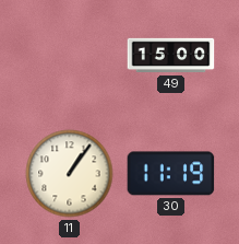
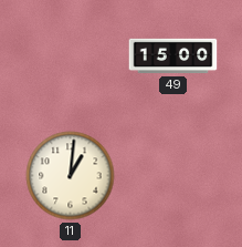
11: 1:06 -> 1:01
30: 11:19 -> none
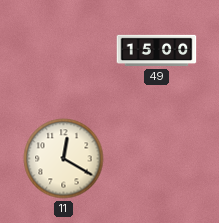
11: 1:01 -> 12:20
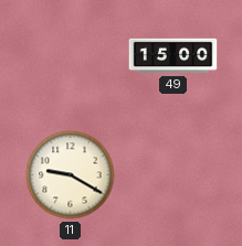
11: 12:20 -> 9:20
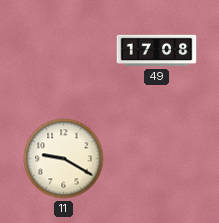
49: 15:00 -> 17:08
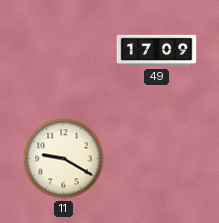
49: 17:08 -> 17:09
